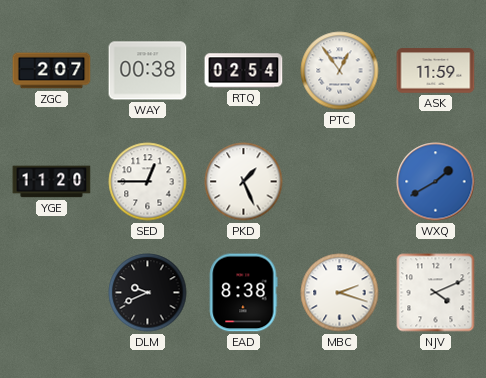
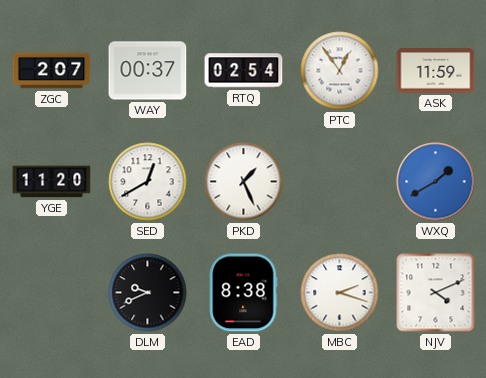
WAY: 00:38 -> 00:37
SED: 12:45 -> 12:40
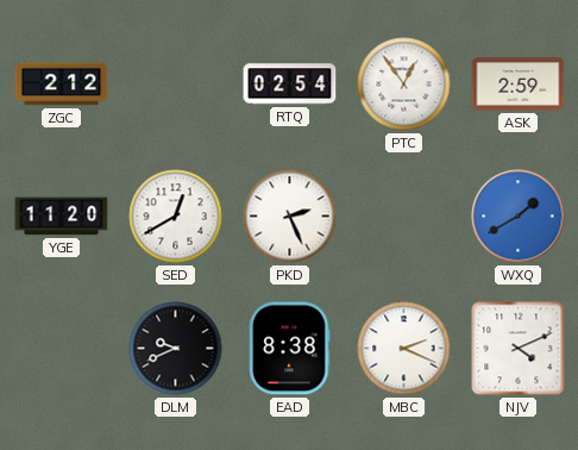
ZGC: 2:07 -> 2:12
WAY: 00:37 -> none
ASK: 11:59 -> 2:59
PKD: 1:26 -> 2:26
MBC: 2:18 -> 2:19
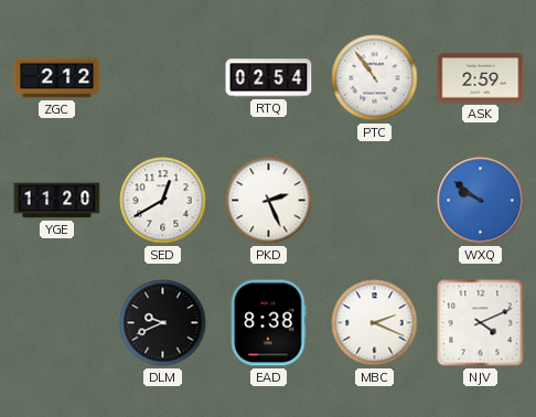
PTC: 12:54 -> 10:54
WXQ: 1:40 -> 9:51
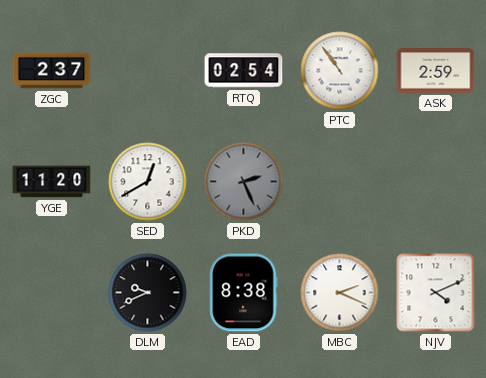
ZGC: 2:12 -> 2:37
PKD dial: white -> grey
WXQ: 9:51 -> none
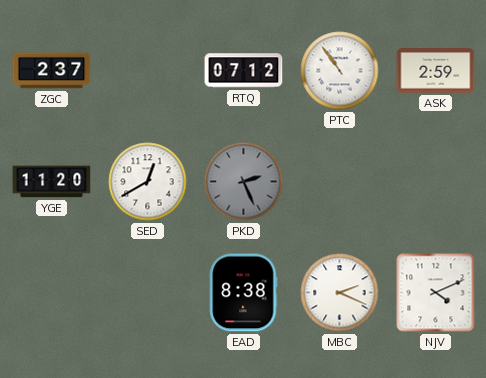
RTQ: 02:54 -> 07:12
DLM: 9:41 -> none
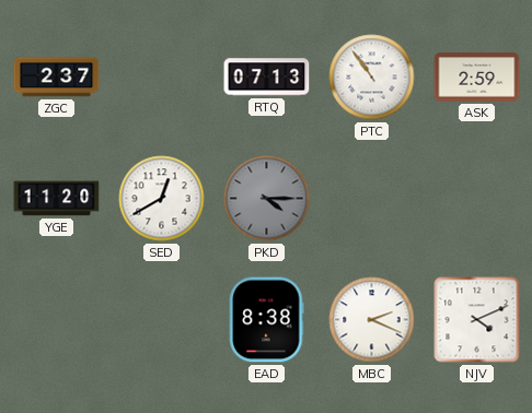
RTQ: 07:12 -> 07:13
PKD: 2:26 -> 4:15
